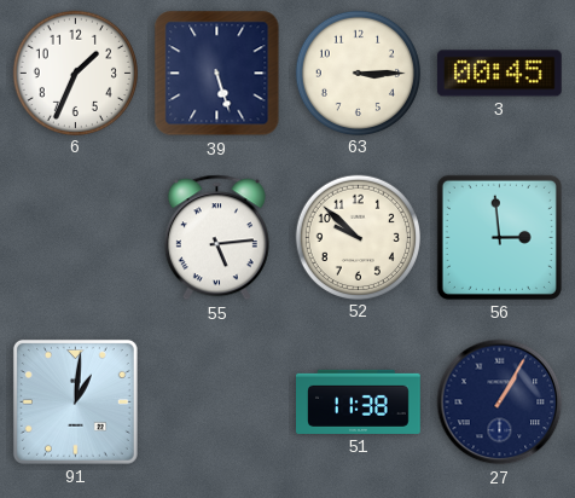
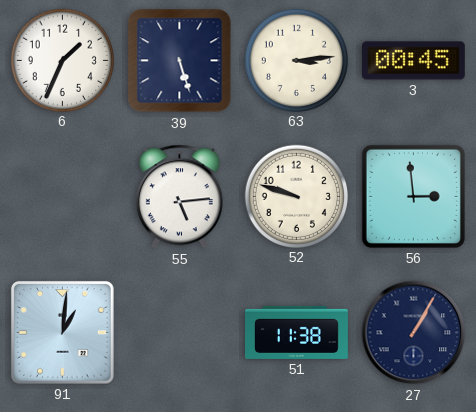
63: 3:15 -> 3:14
52: 9:52 -> 9:48
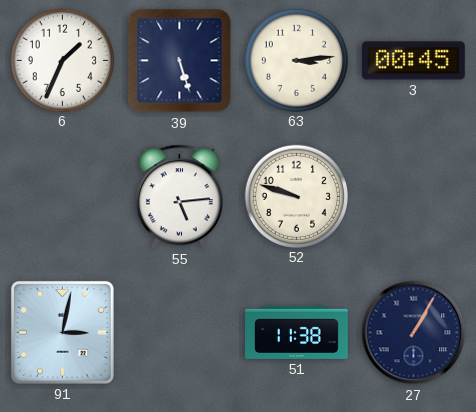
56: 2:59 -> none
91: 1:01 -> 3:02
